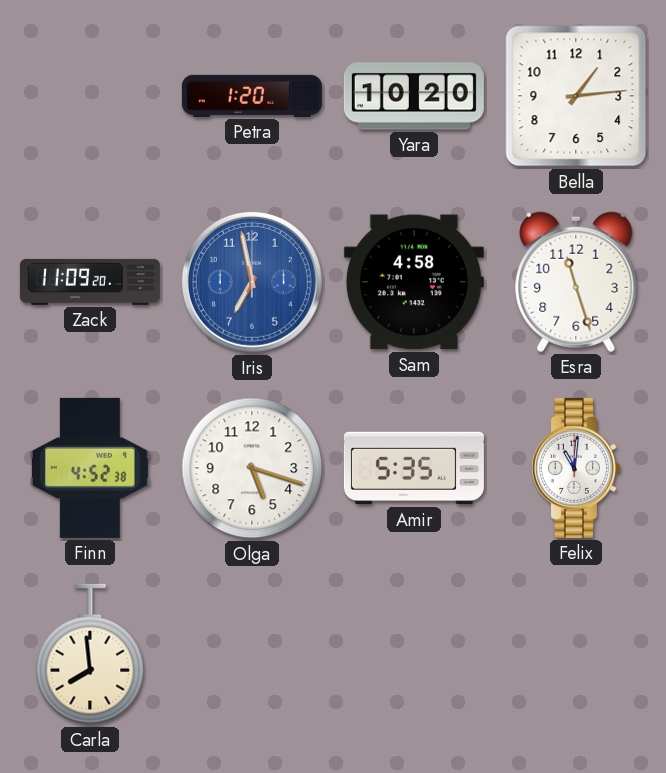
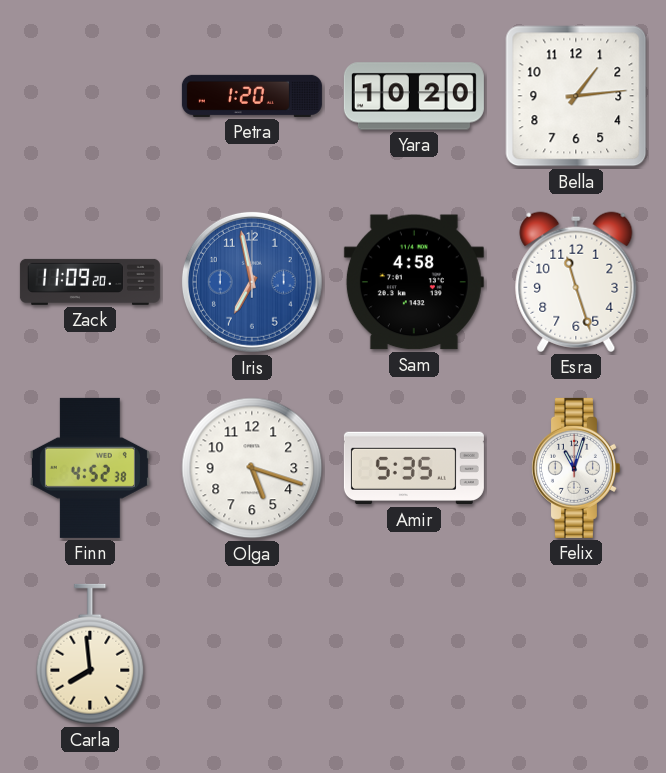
Felix: 11:01 -> 11:03
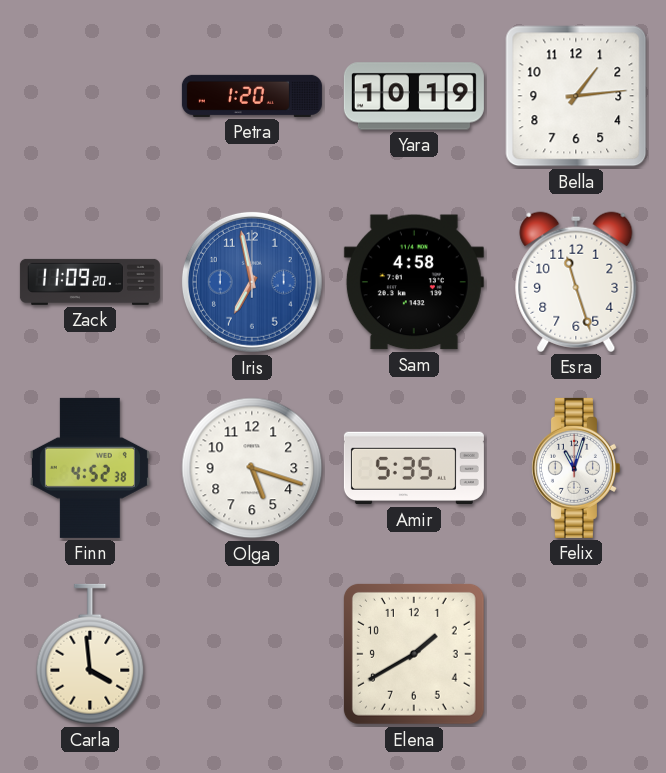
Yara: 10:20 -> 10:19
Carla: 7:59 -> 3:59
Elena: none -> 1:40
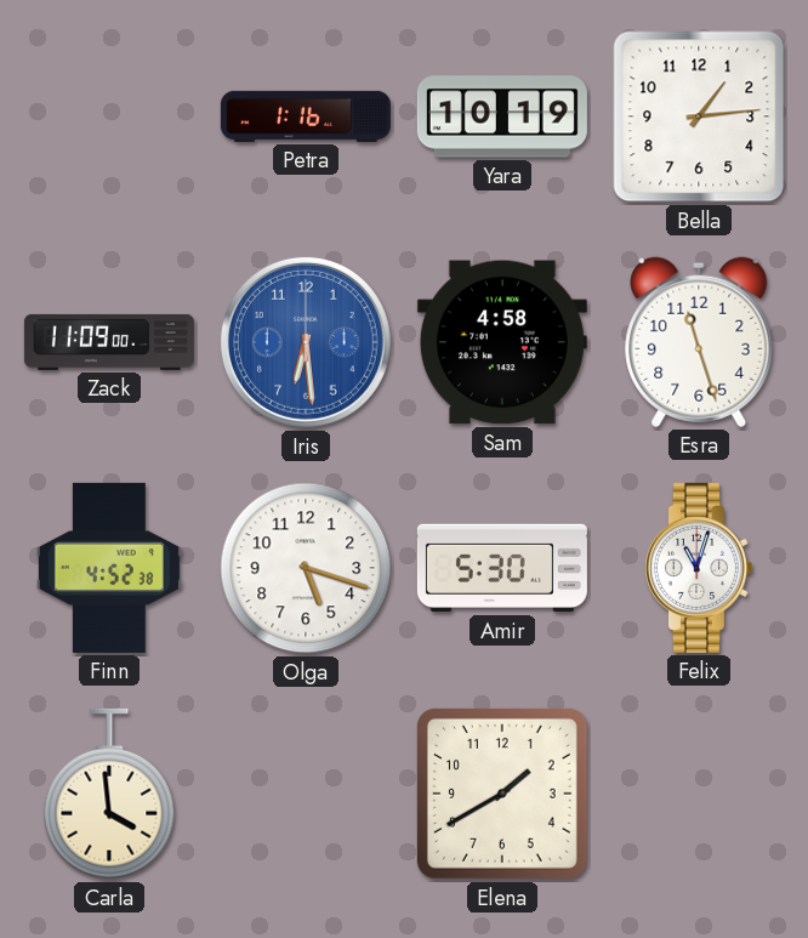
Petra: 1:20 -> 1:16
Zack: 11:09:20 -> 11:09:00
Iris: 6:58 -> 6:29
Amir: 5:35 -> 5:30
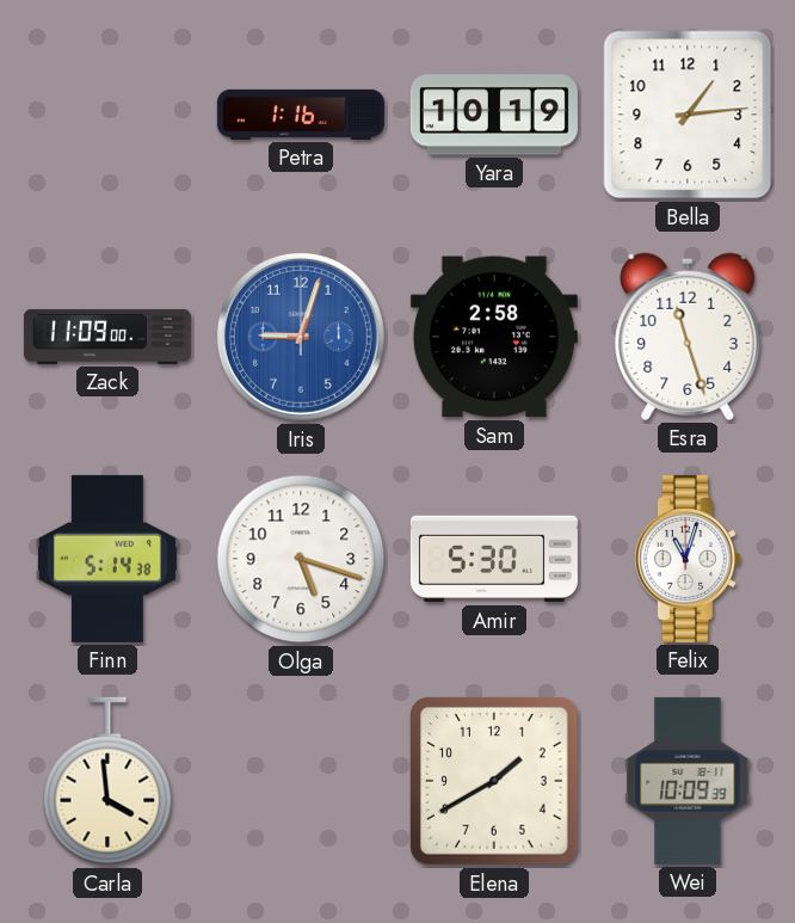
Iris: 6:29 -> 9:03
Sam: 4:58 -> 2:58
Finn: 4:52 -> 5:14
Wei: none -> 10:09
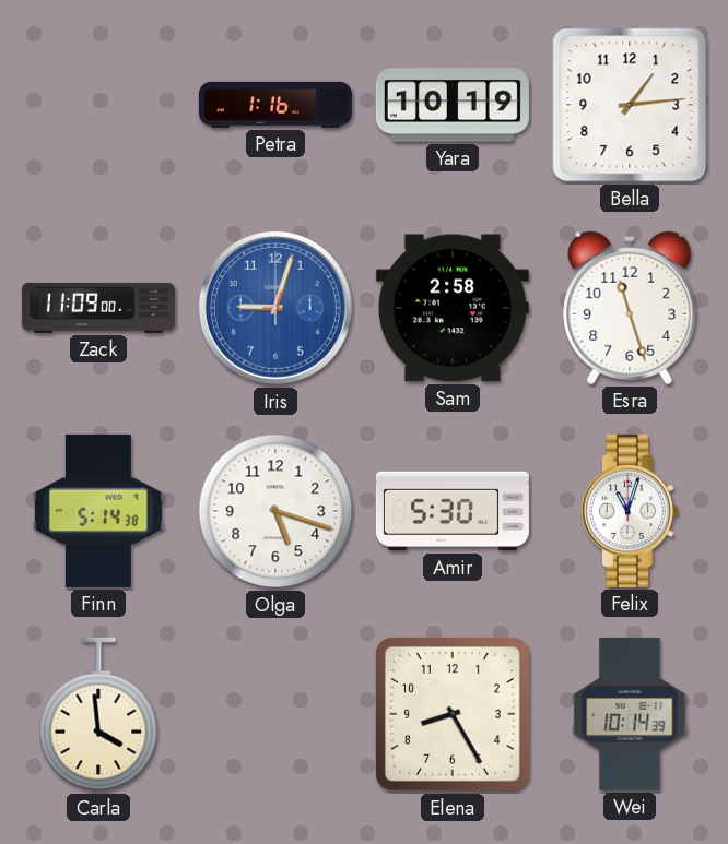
Elena: 1:40 -> 8:25
Wei: 10:09 -> 10:14
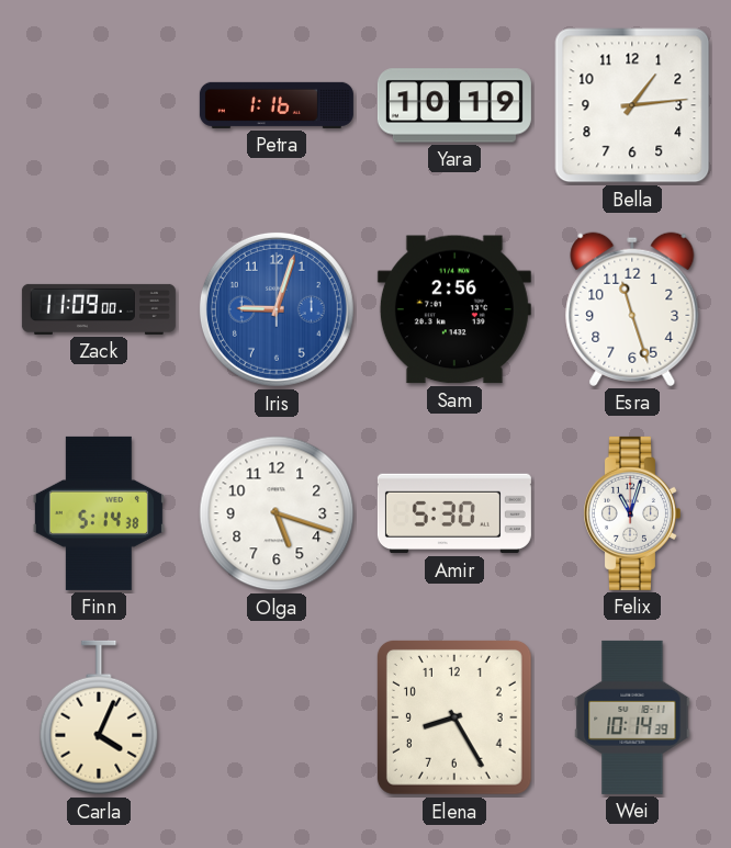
Sam: 2:58 -> 2:56
Carla: 3:59 -> 4:04
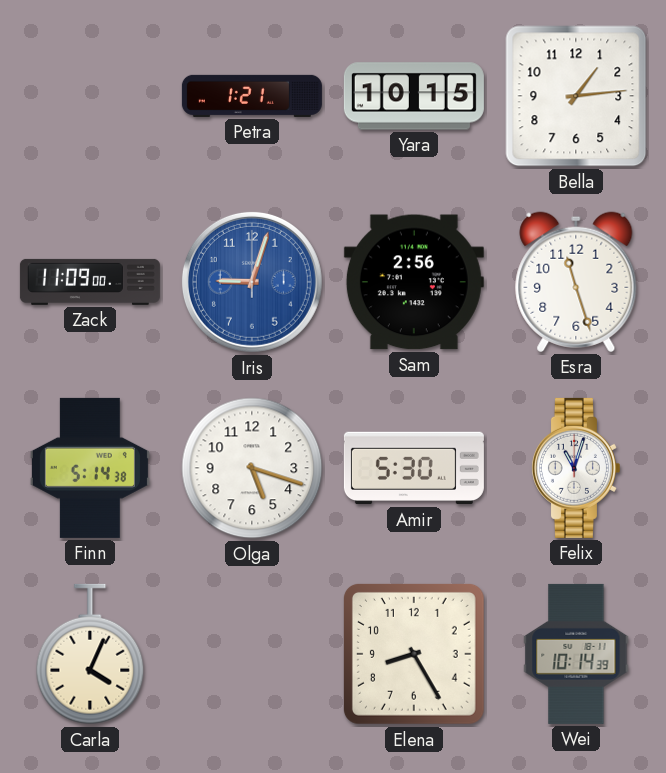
Petra: 1:16 -> 1:21
Yara: 10:19 -> 10:15
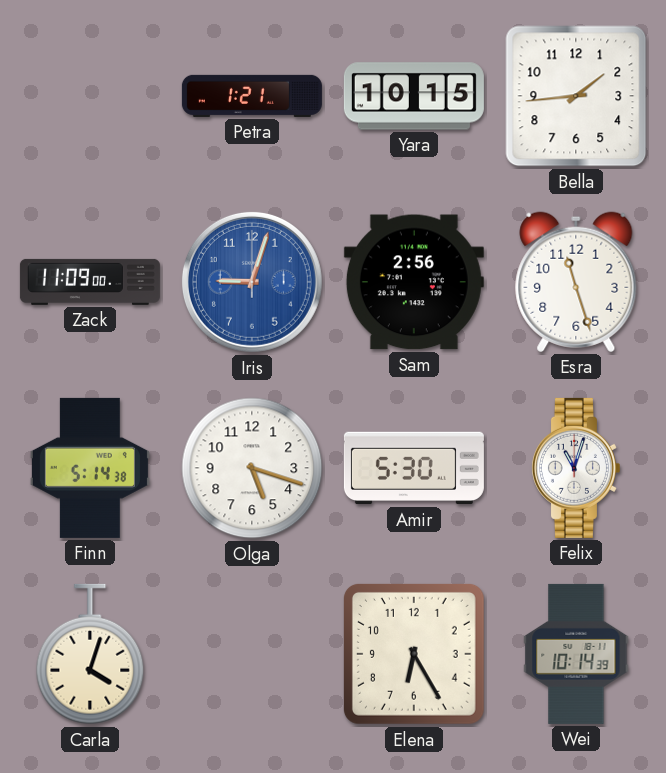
Bella: 1:14 -> 1:44
Carla: 4:04 -> 4:03
Elena: 8:25 -> 6:25
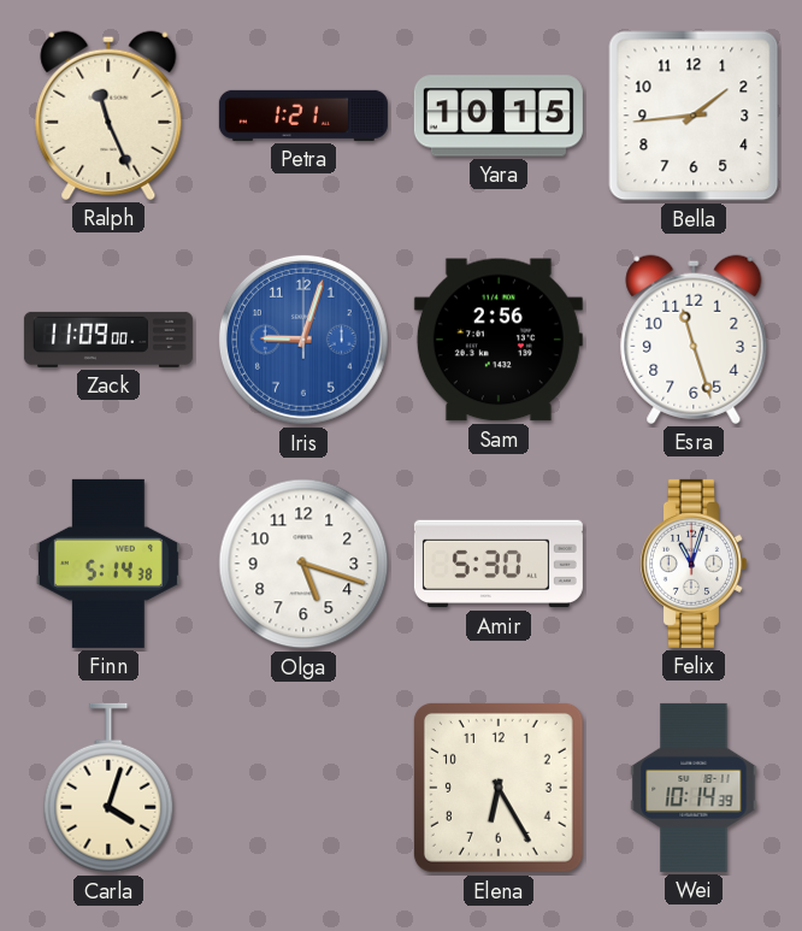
Ralph: none -> 11:26
